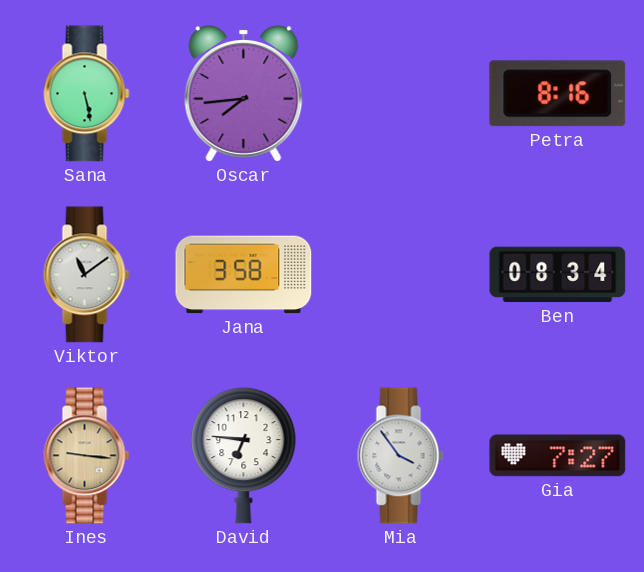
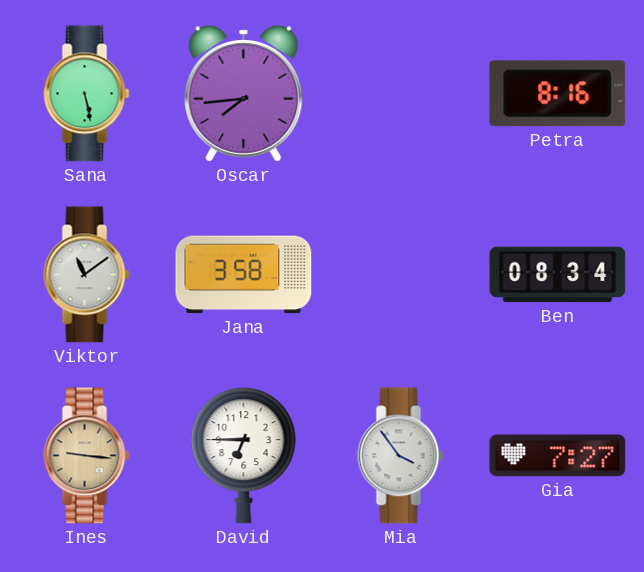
David: 6:46 -> 6:45
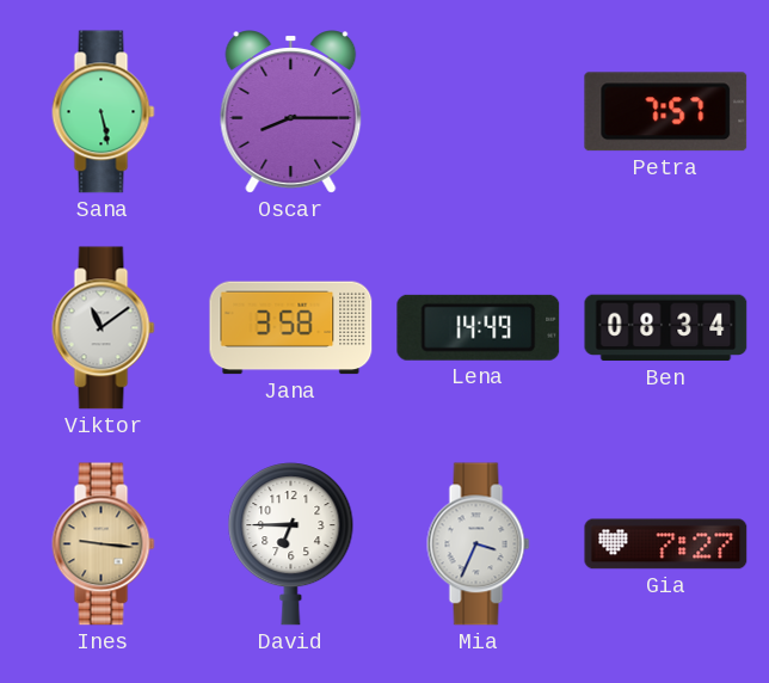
Oscar: 7:44 -> 8:15
Petra: 8:16 -> 7:57
Lena: none -> 14:49
Mia: 3:54 -> 3:34
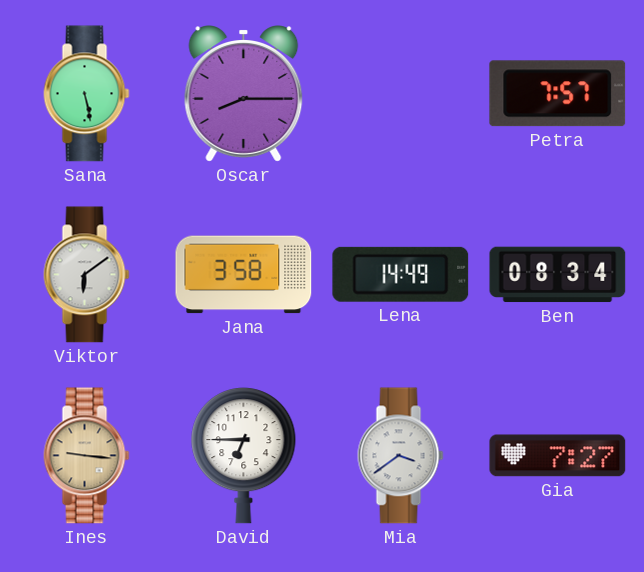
Viktor: 11:09 -> 6:09
Mia: 3:34 -> 3:39
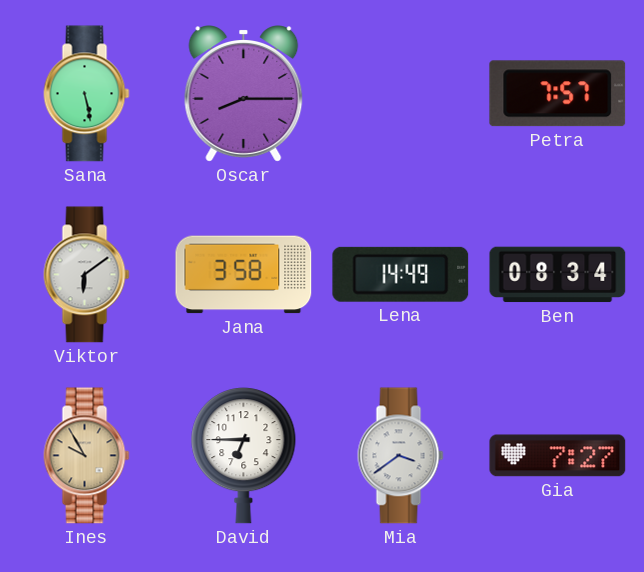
Ines: 9:16 -> 9:55
